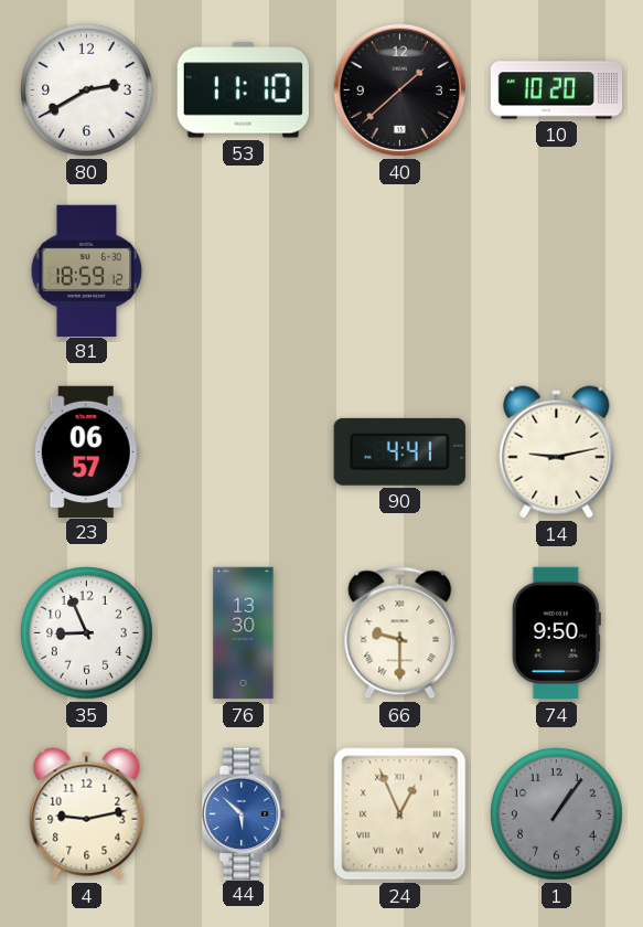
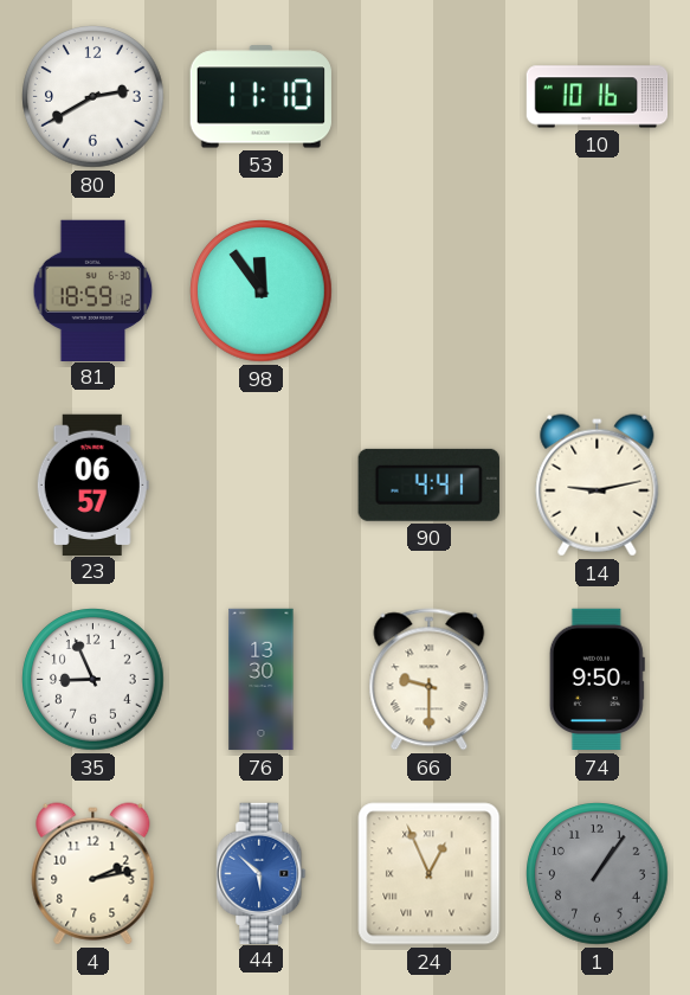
40: 1:38 -> none
10: 10:20 -> 10:16
98: none -> 11:54
4: 9:13 -> 2:13
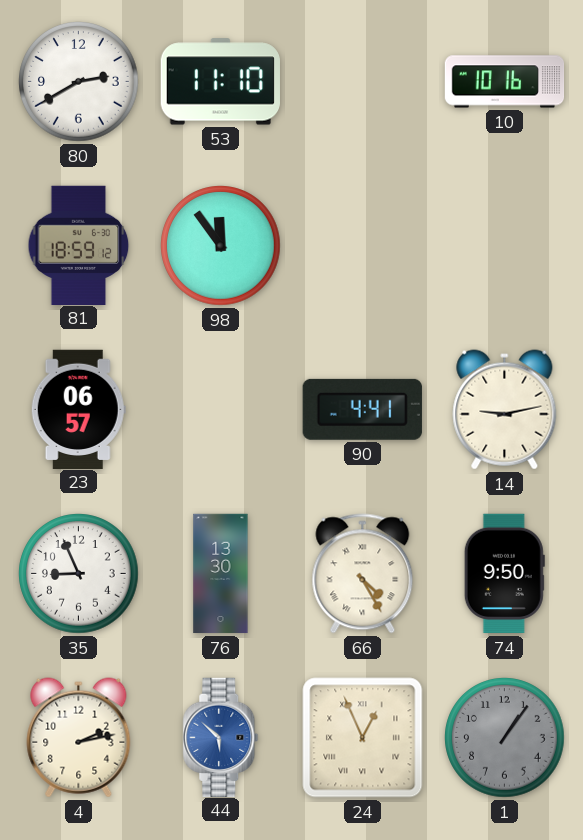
66: 9:30 -> 4:25
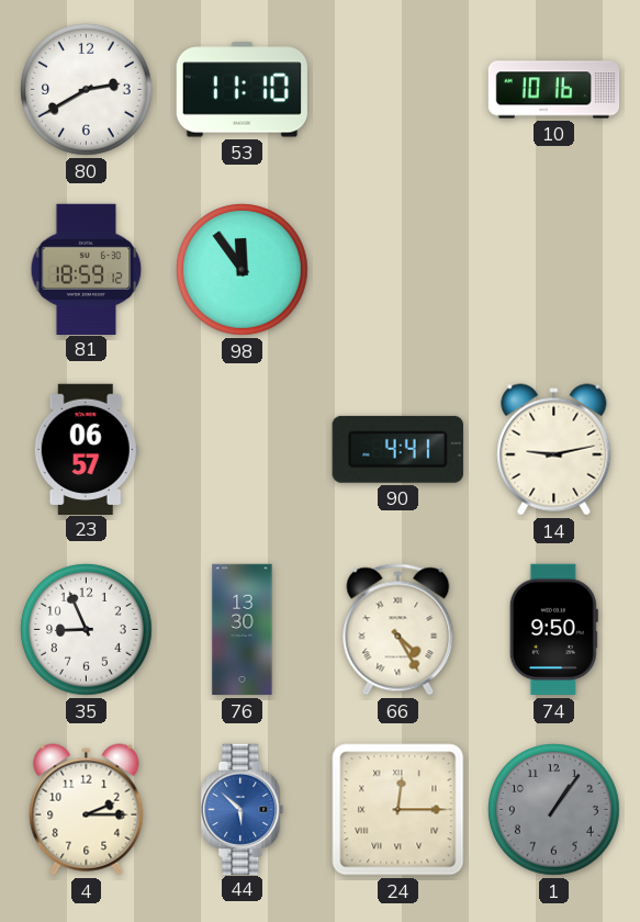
4: 2:13 -> 2:15
24: 12:56 -> 12:15
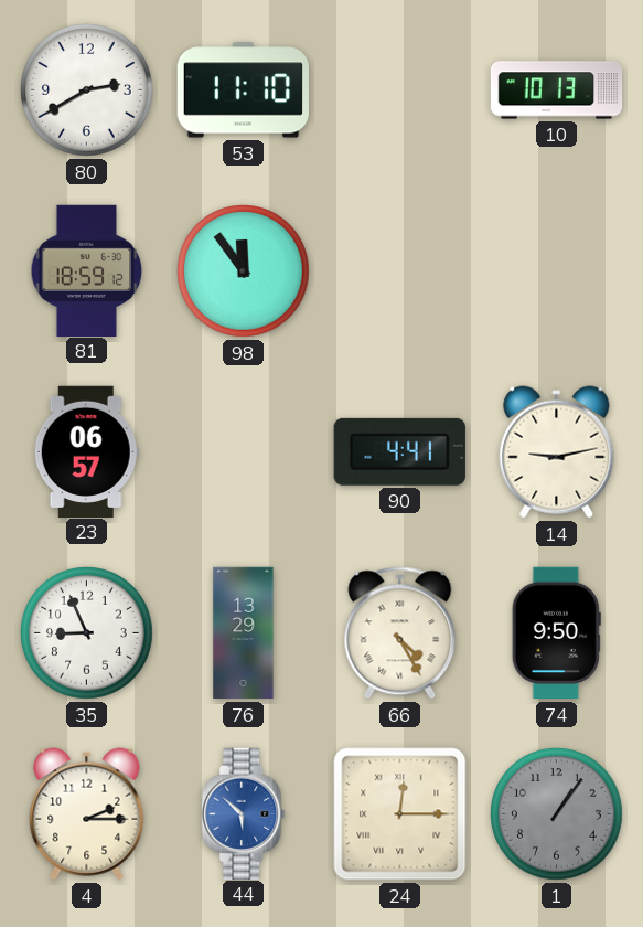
10: 10:16 -> 10:13
76: 13:30 -> 13:29
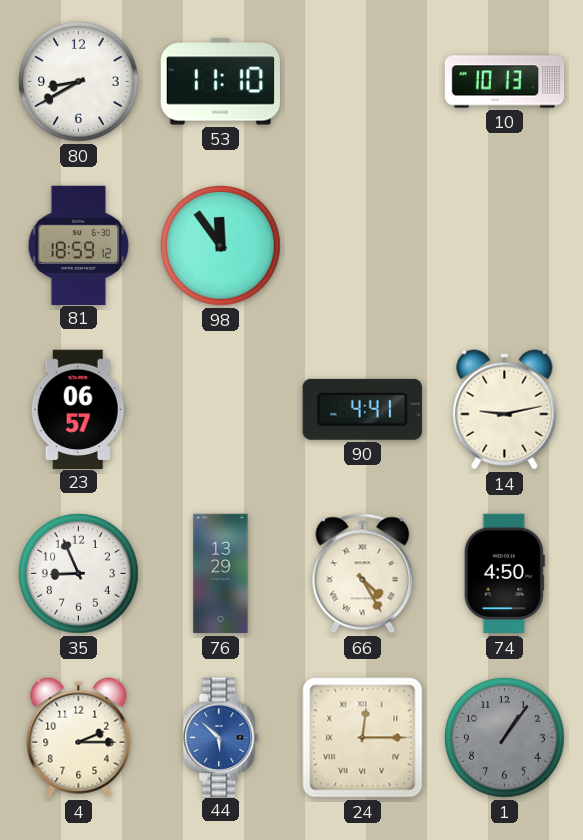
80: 2:40 -> 8:40
74: 9:50 -> 4:50
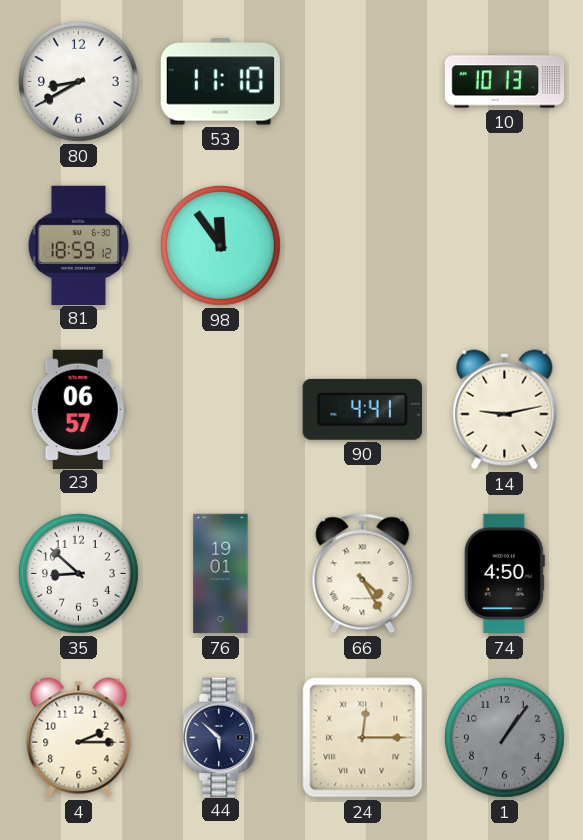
35: 8:56 -> 8:52
76: 13:29 -> 19:01
44 dial: blue -> navy
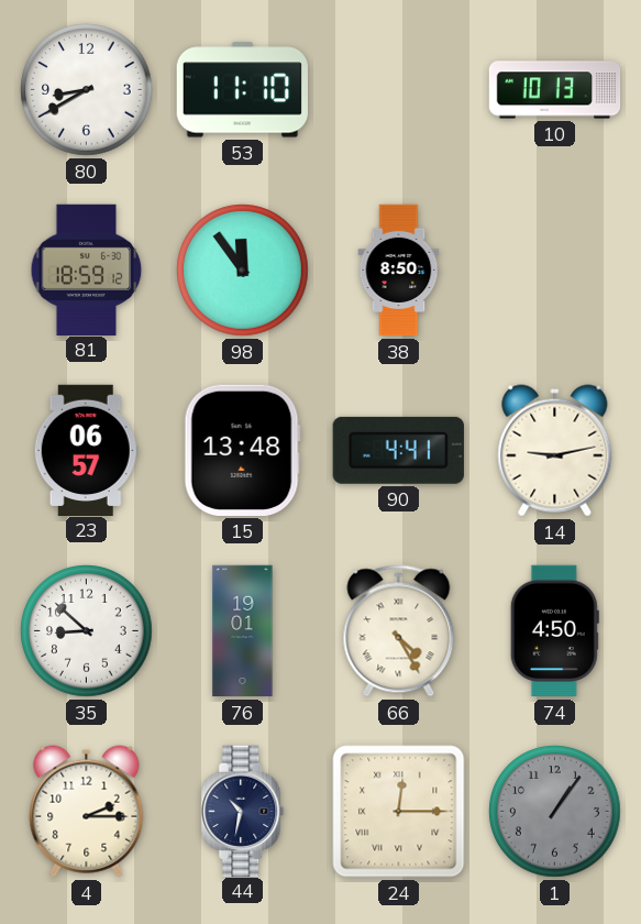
38: none -> 8:50
15: none -> 13:48
44: 5:52 -> 10:32
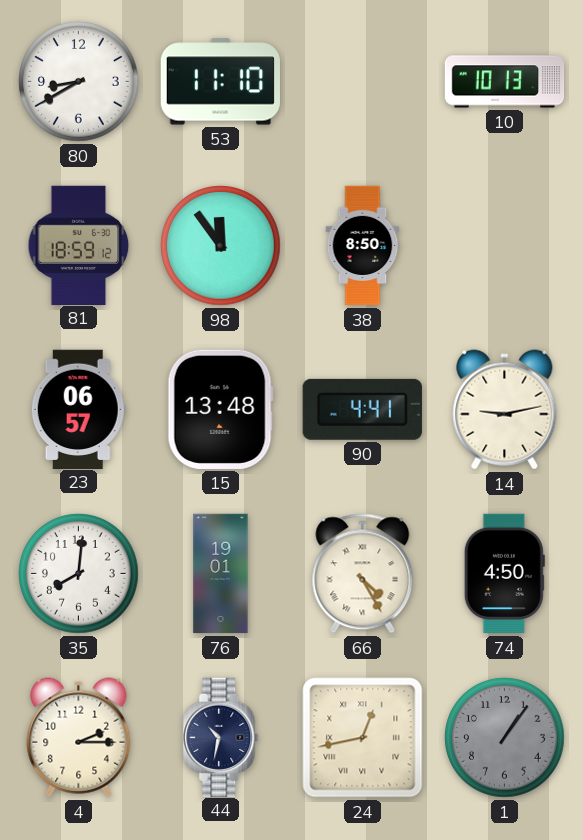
35: 8:52 -> 8:01
24: 12:15 -> 12:43
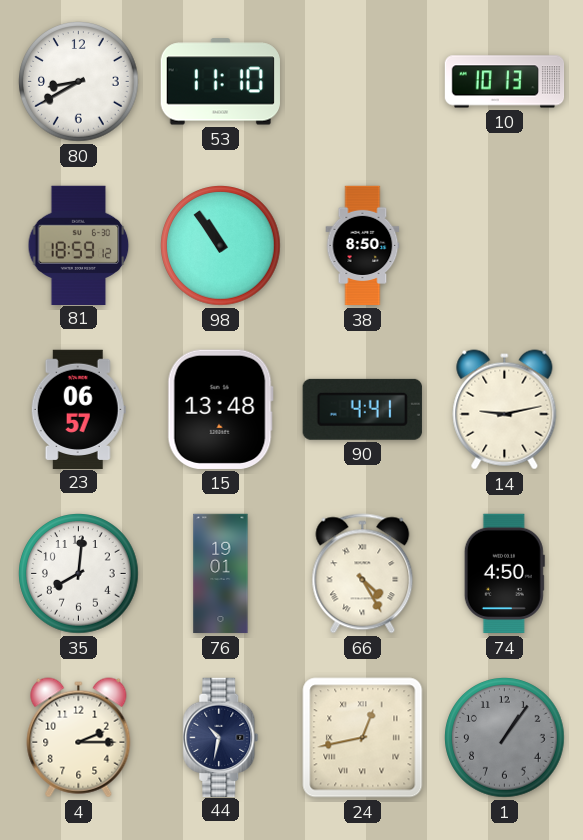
98: 11:54 -> 10:54
